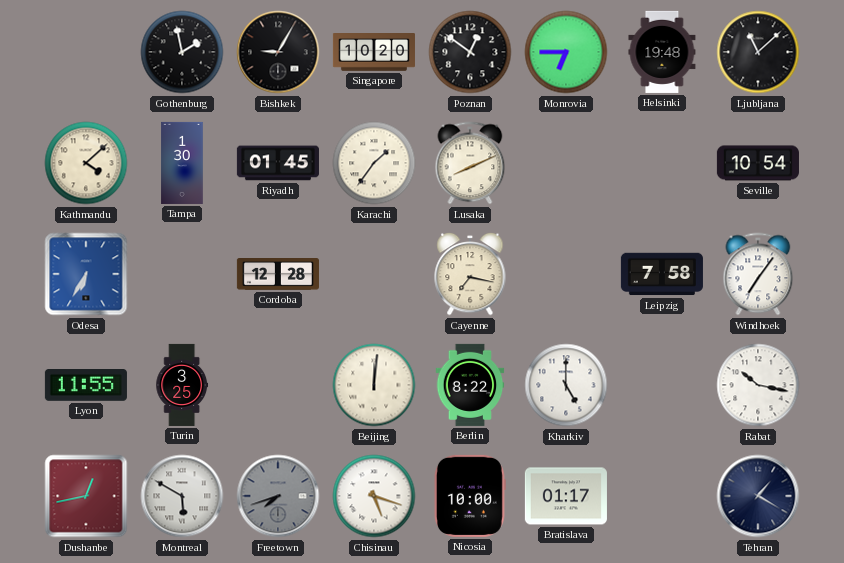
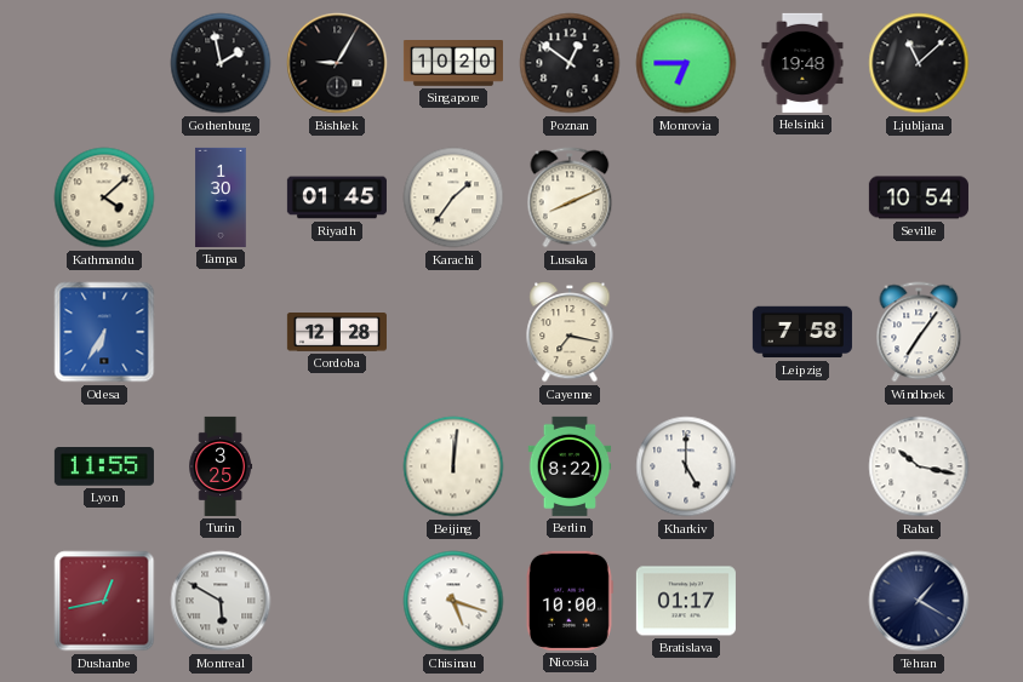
Freetown: 7:42 -> none
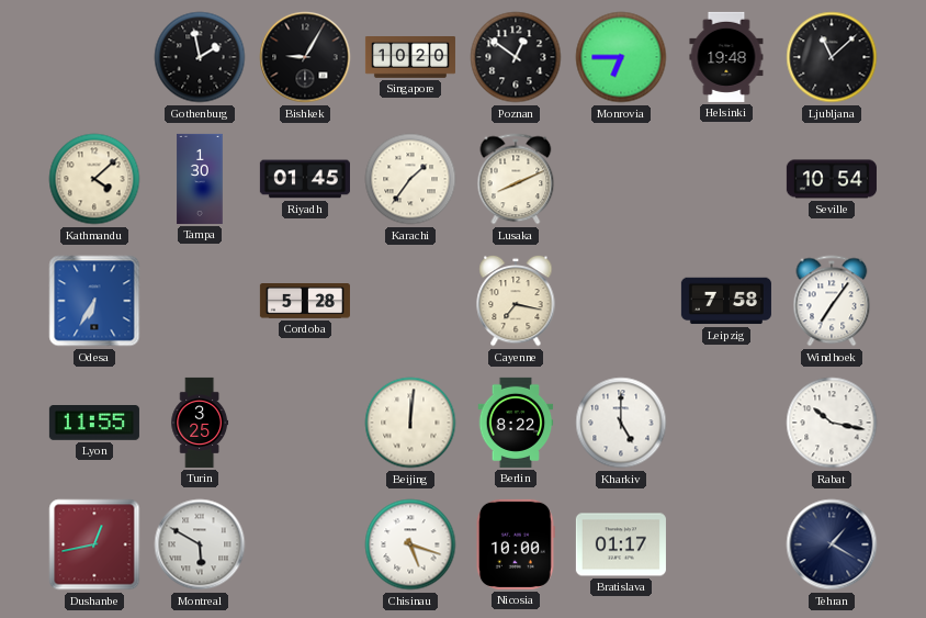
Cordoba: 12:28 -> 5:28
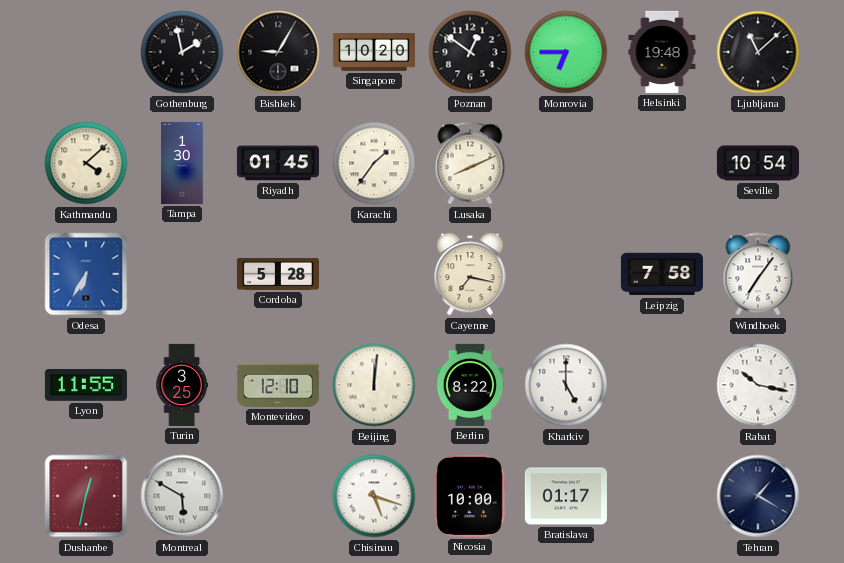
Montevideo: none -> 12:10
Dushanbe: 12:43 -> 12:32
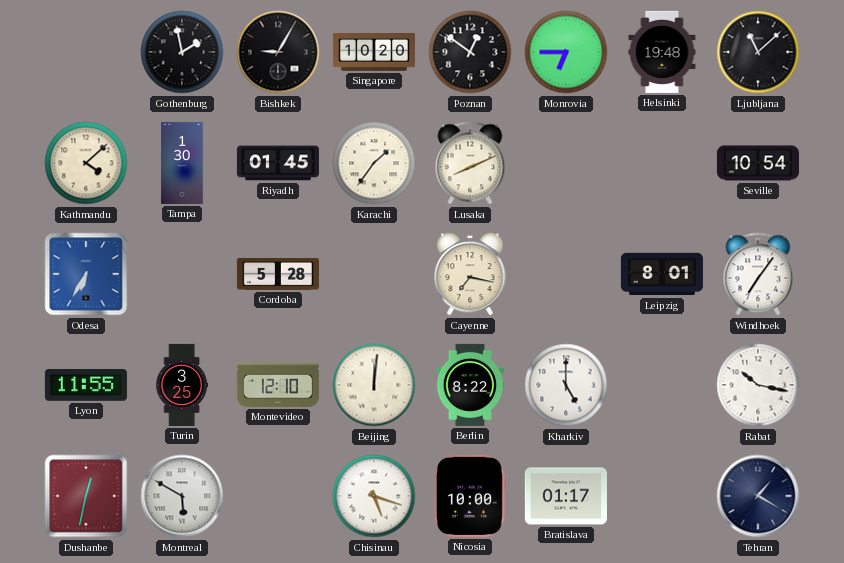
Leipzig: 7:58 -> 8:01
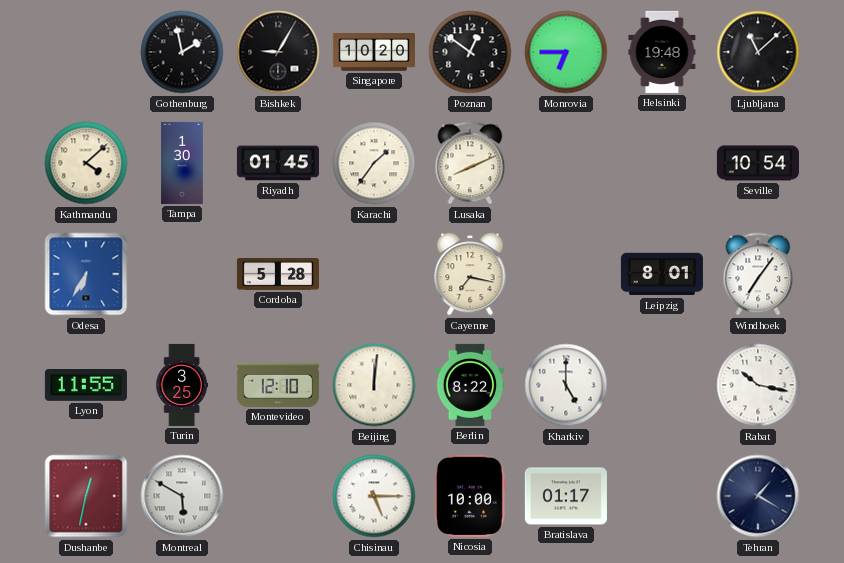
Chisinau: 5:18 -> 5:15
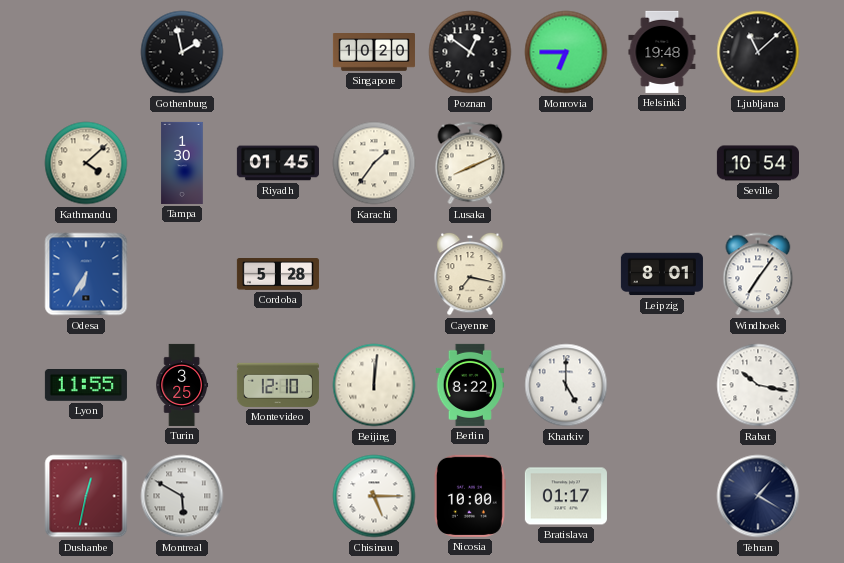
Bishkek: 9:05 -> none
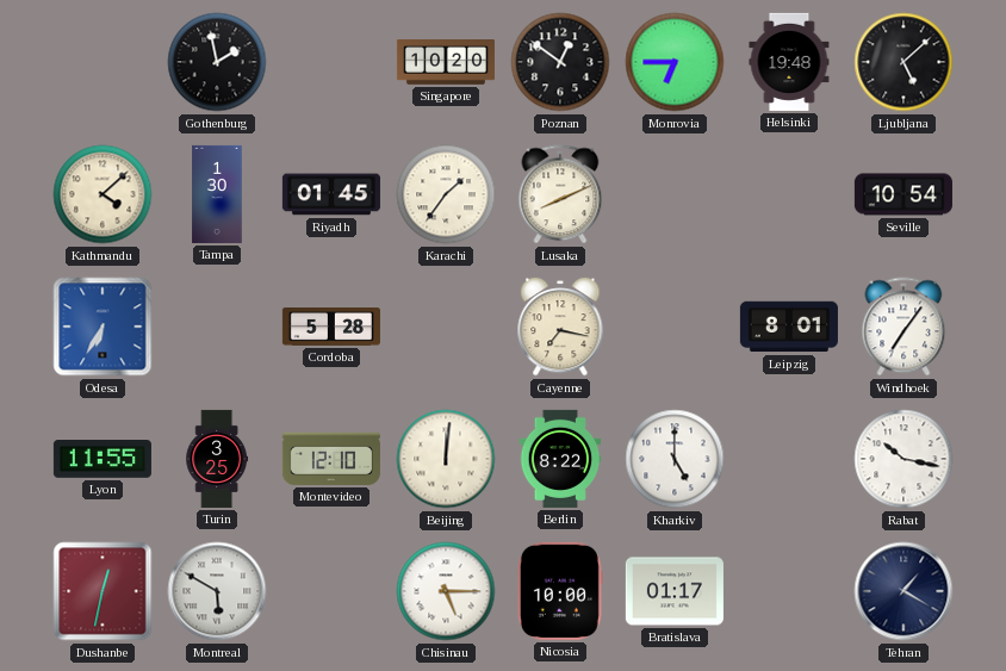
Ljubljana: 11:08 -> 5:08
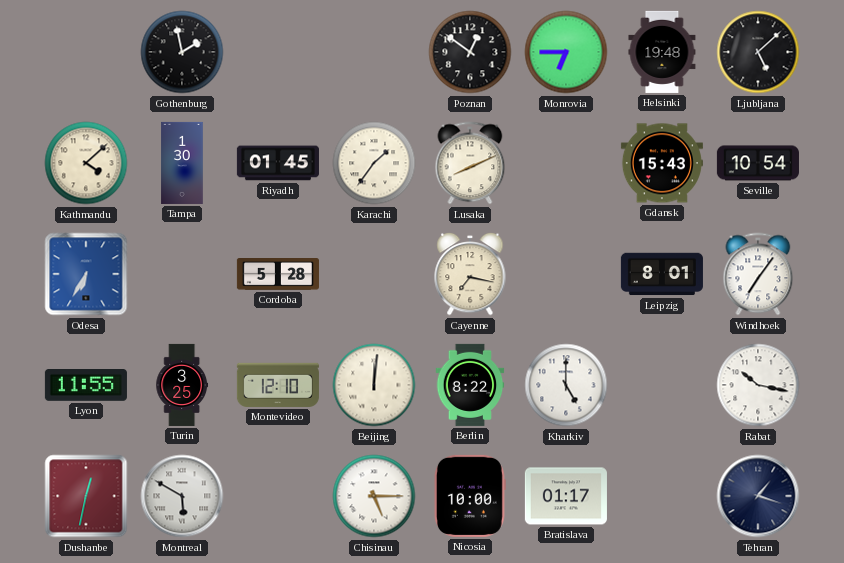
Singapore: 10:20 -> none
Gdansk: none -> 15:43
Tehran: 1:20 -> 1:18
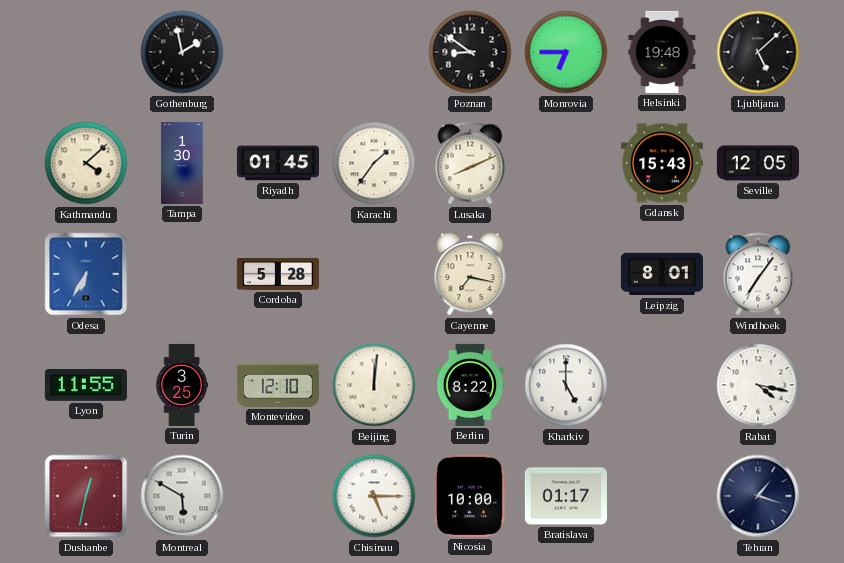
Poznan: 12:51 -> 8:51
Seville: 10:54 -> 12:05
Rabat: 10:17 -> 4:17
